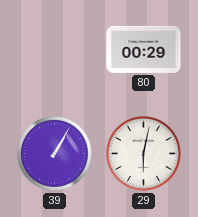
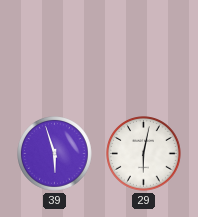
80: 00:29 -> none
39: 1:05 -> 5:57
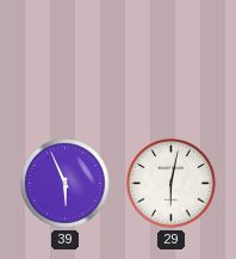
39: 5:57 -> 5:56
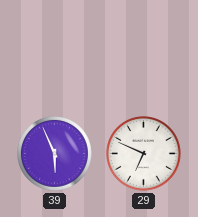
29: 6:02 -> 6:49
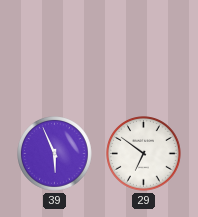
29: 6:49 -> 6:51
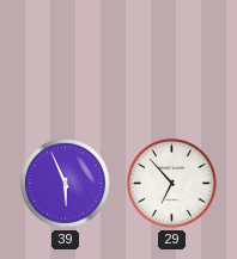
29: 6:51 -> 6:53
